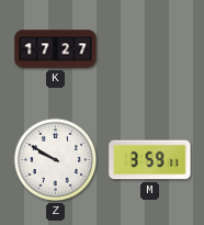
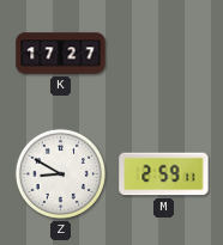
Z: 9:50 -> 8:50
M: 3:59 -> 2:59
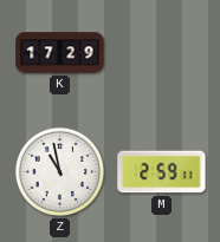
K: 17:27 -> 17:29
Z: 8:50 -> 10:58
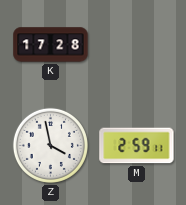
K: 17:29 -> 17:28
Z: 10:58 -> 3:58
